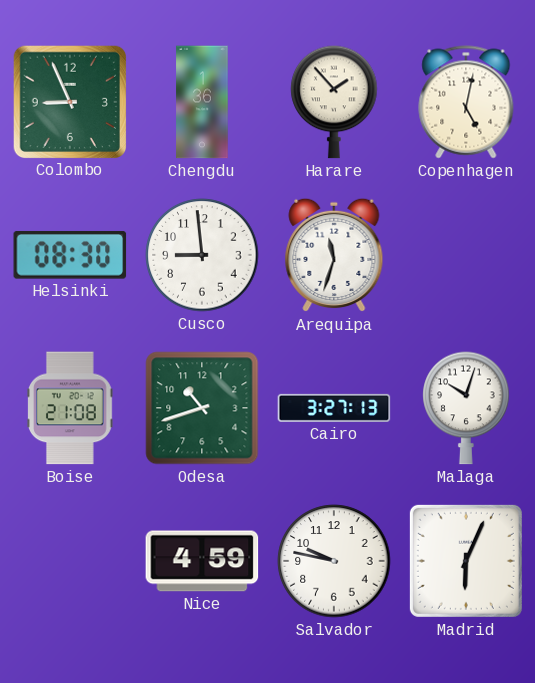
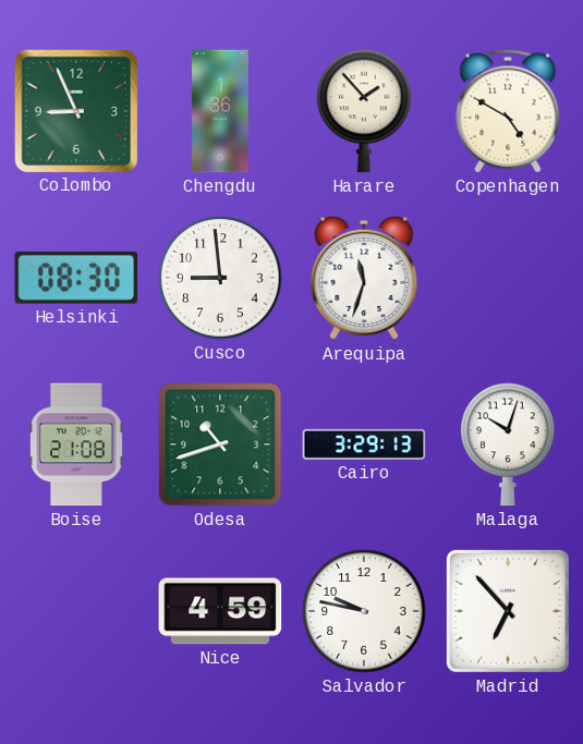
Copenhagen: 5:02 -> 4:50
Cairo: 3:27 -> 3:29
Madrid: 6:04 -> 6:53
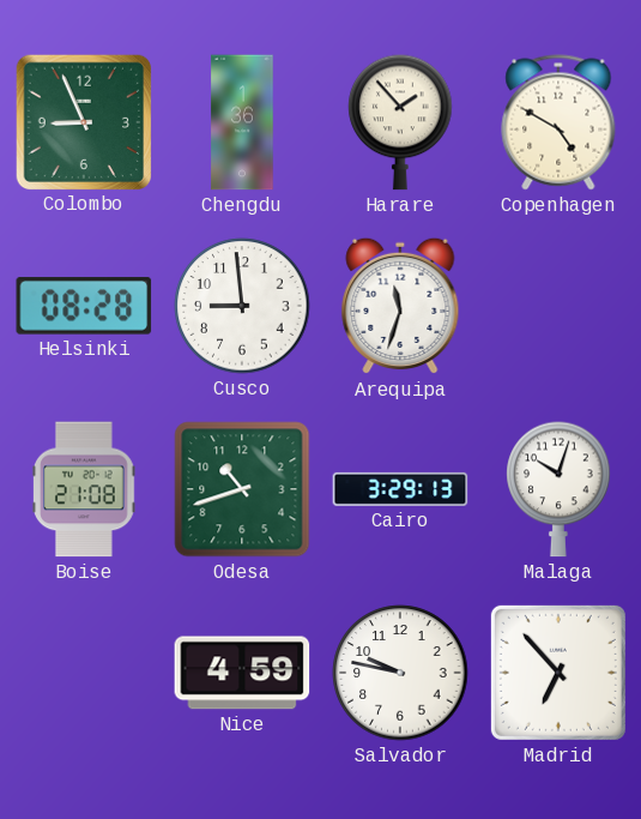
Helsinki: 08:30 -> 08:28
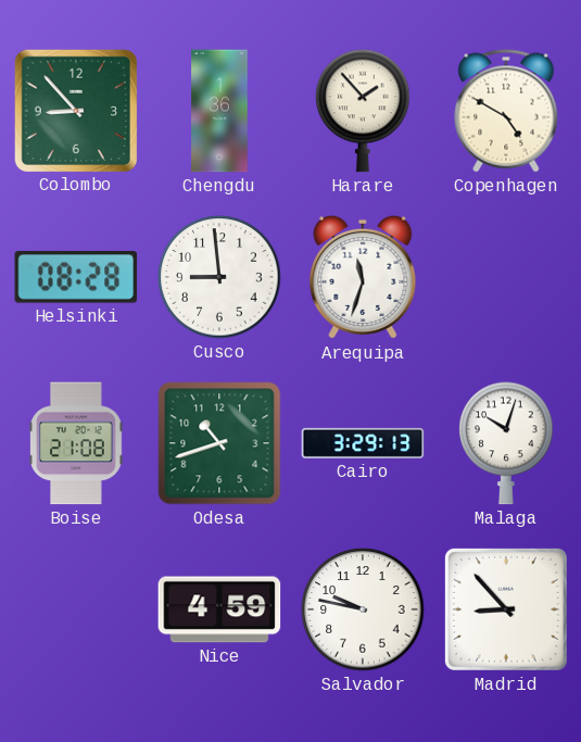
Colombo: 8:56 -> 8:53
Madrid: 6:53 -> 8:53
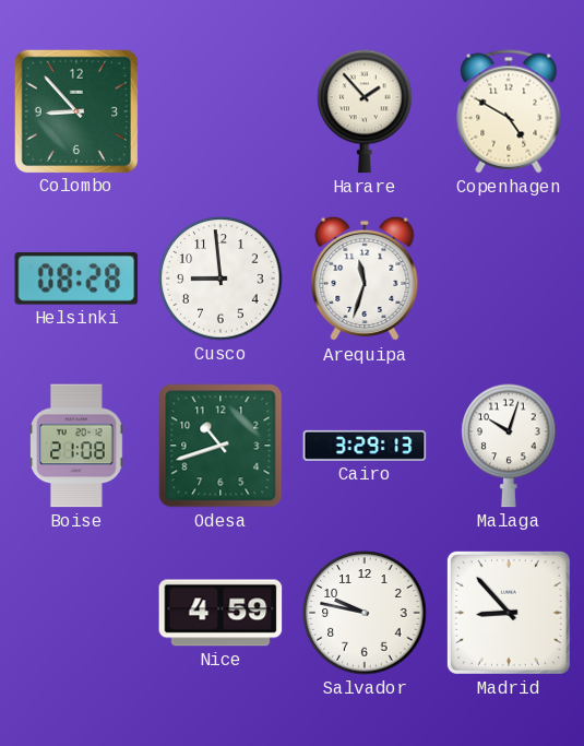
Chengdu: 1:36 -> none
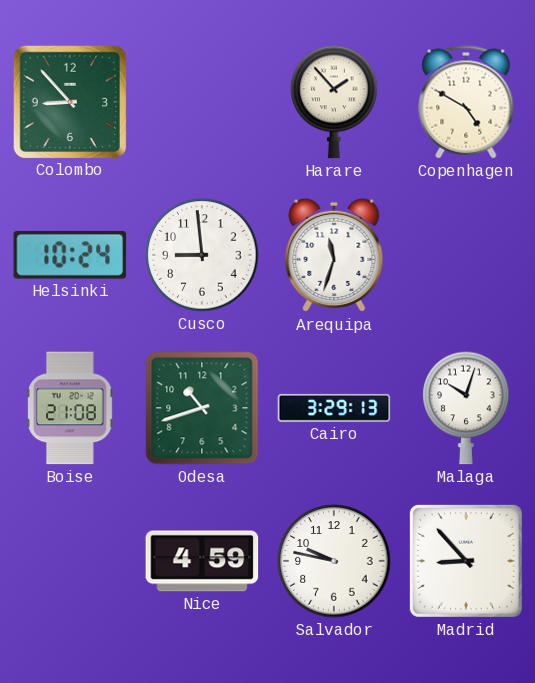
Helsinki: 08:28 -> 10:24
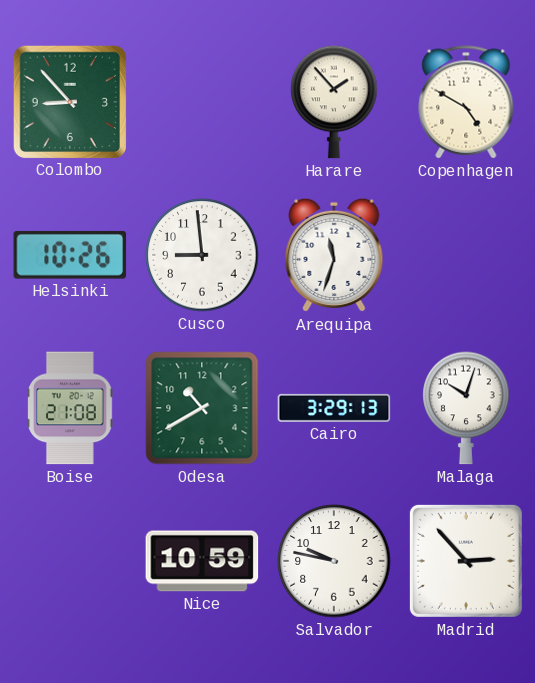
Helsinki: 10:24 -> 10:26
Odesa: 10:42 -> 10:40
Nice: 4:59 -> 10:59
Madrid: 8:53 -> 2:53
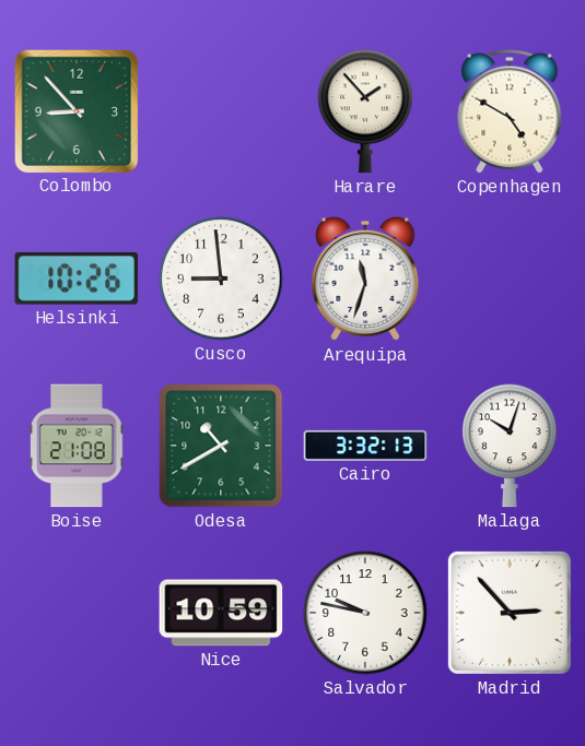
Cairo: 3:29 -> 3:32
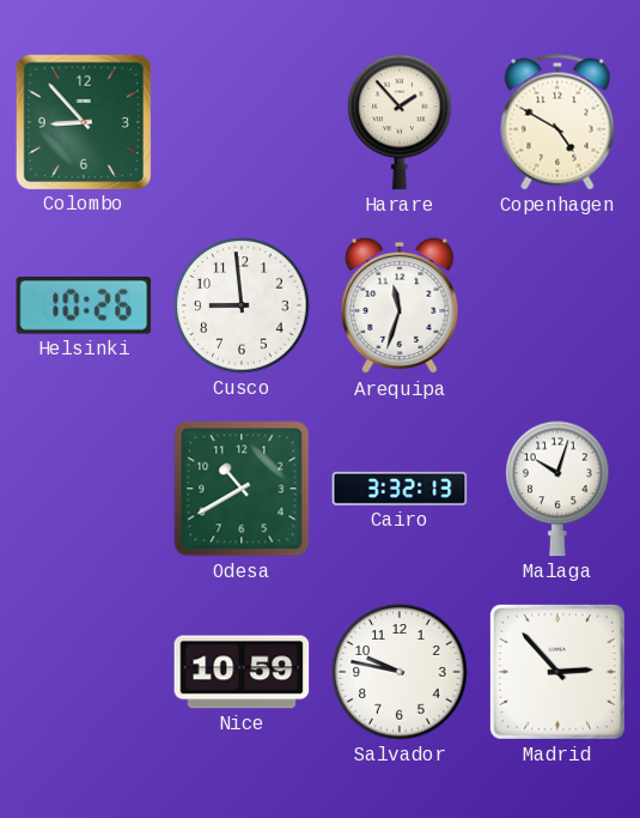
Boise: 21:08 -> none
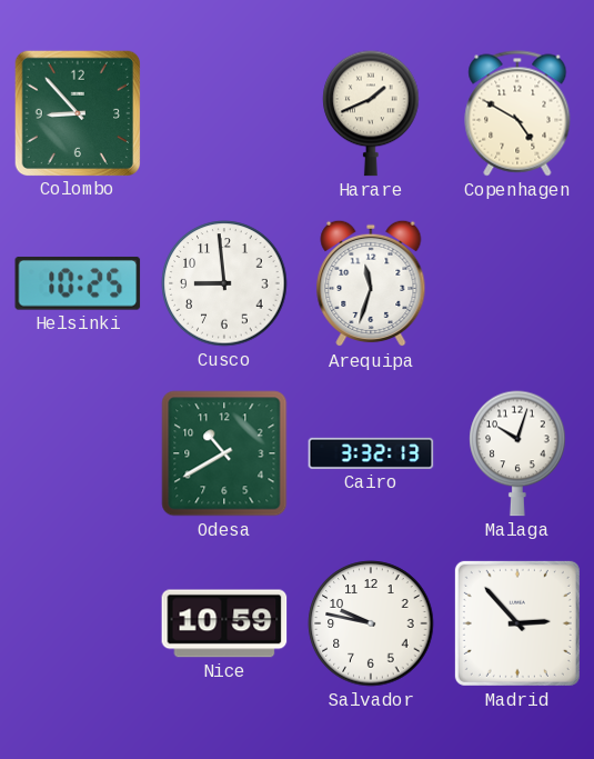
Harare: 1:53 -> 1:41
Helsinki: 10:26 -> 10:25
